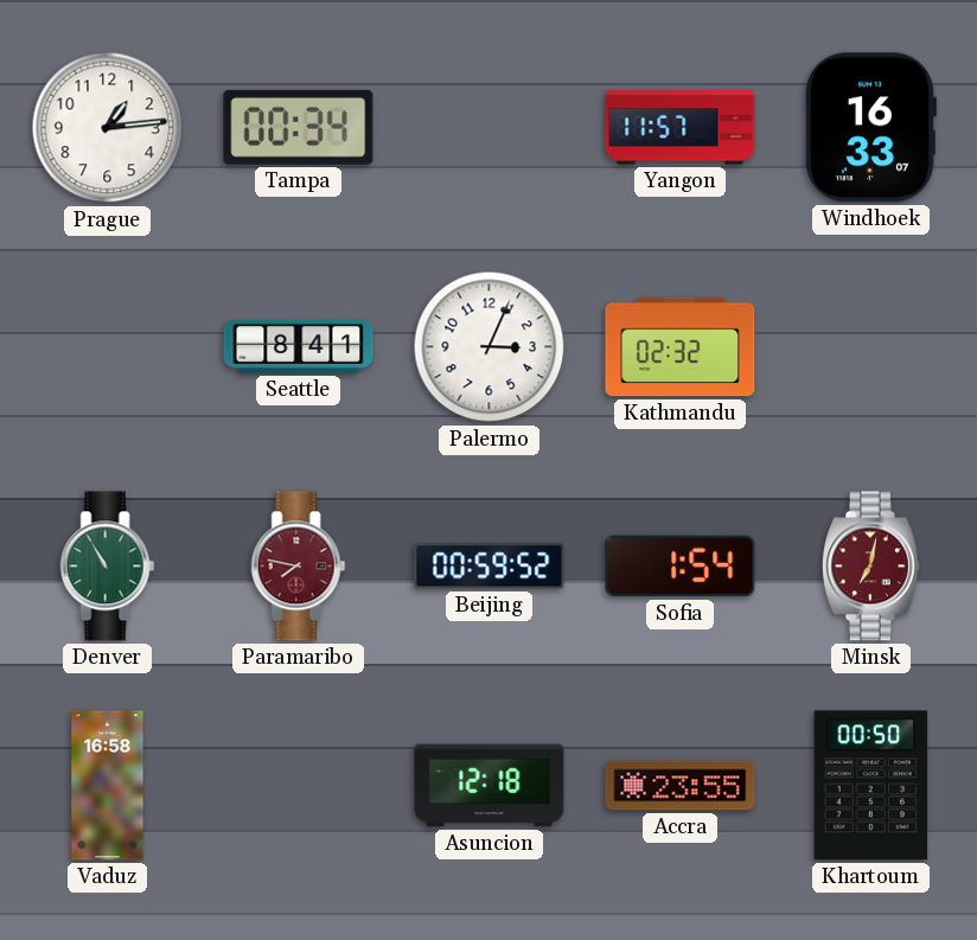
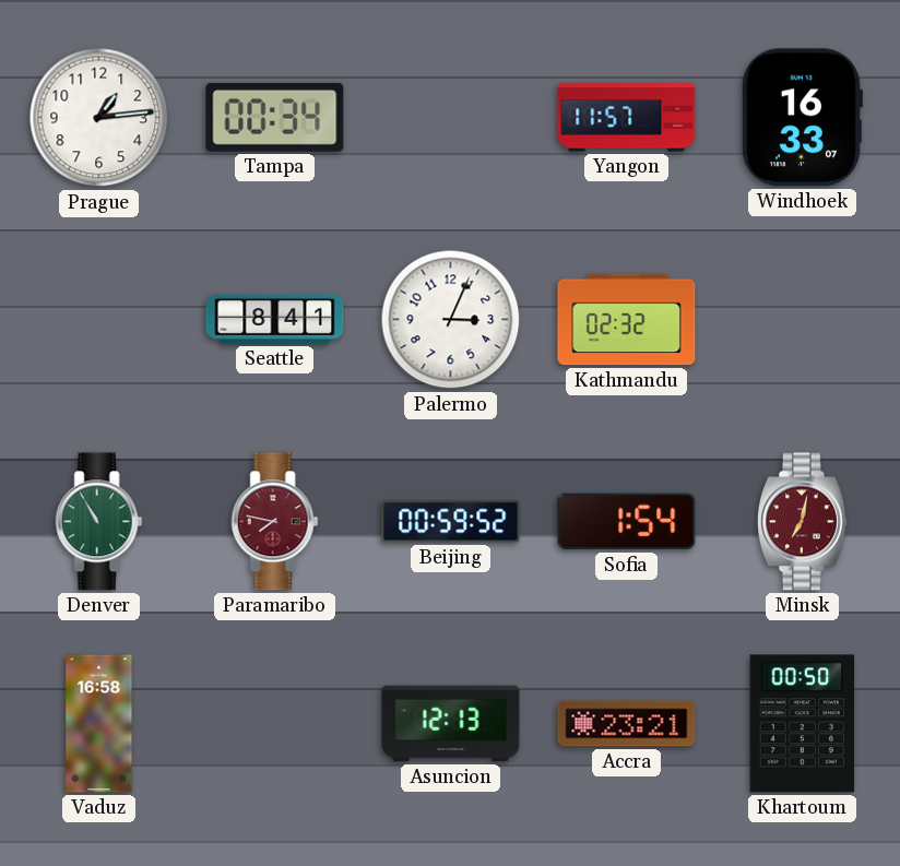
Asuncion: 12:18 -> 12:13
Accra: 23:55 -> 23:21
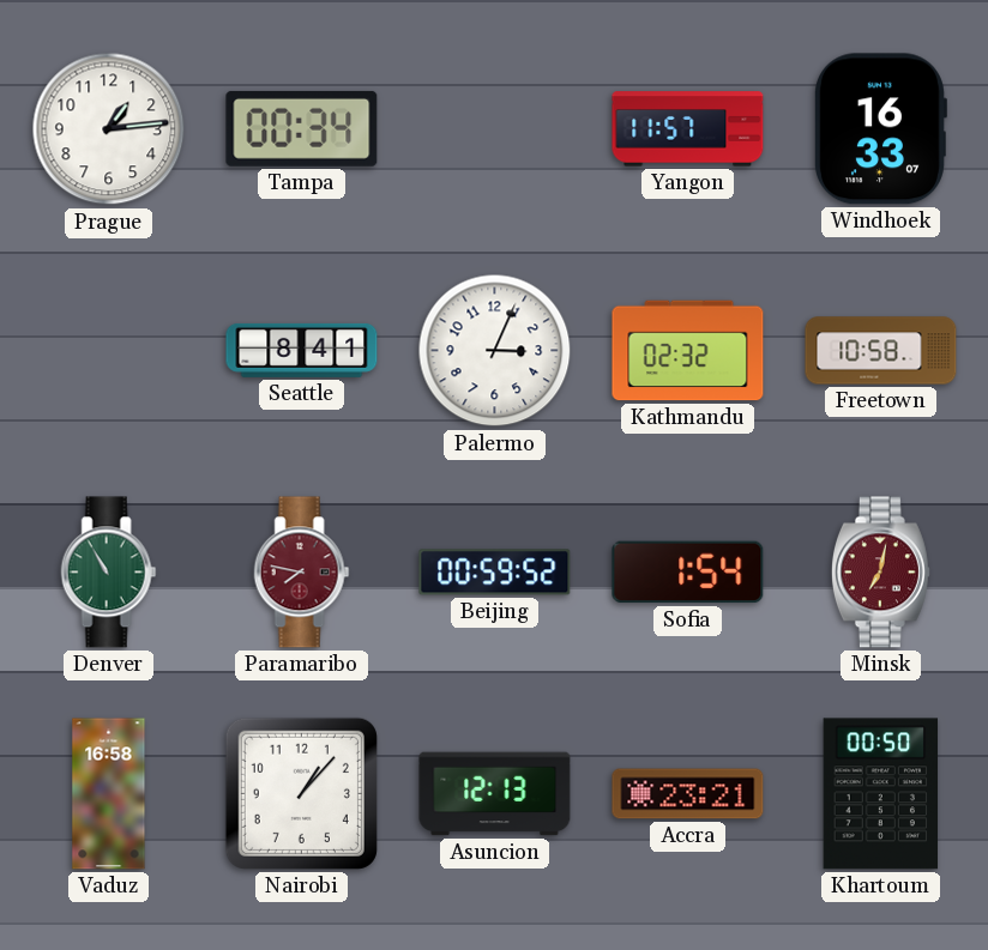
Freetown: none -> 10:58
Nairobi: none -> 1:07
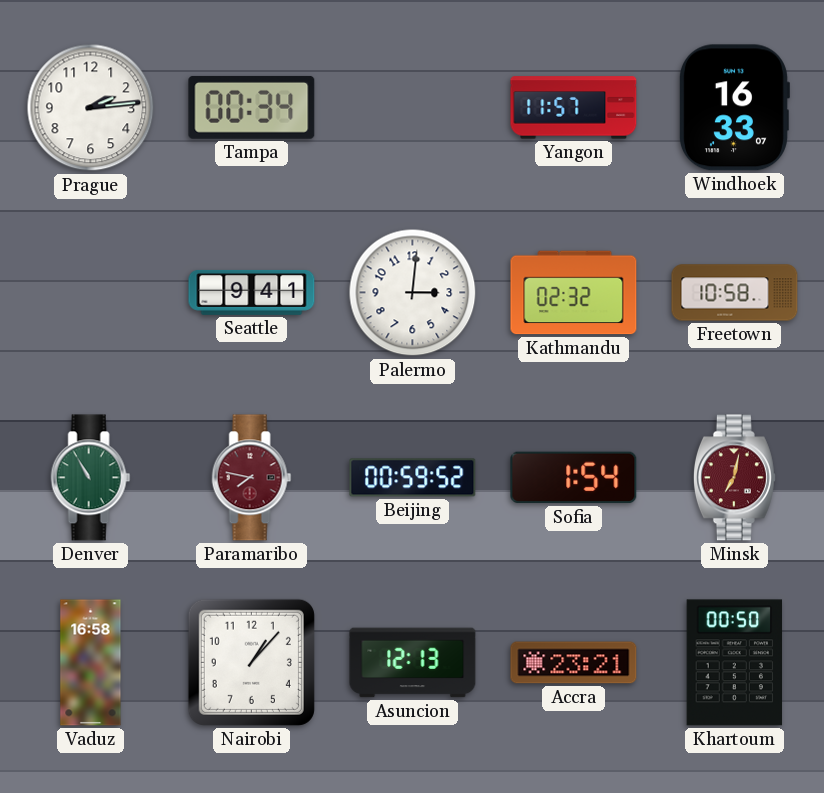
Prague: 1:14 -> 2:14
Seattle: 8:41 -> 9:41
Palermo: 3:04 -> 3:01
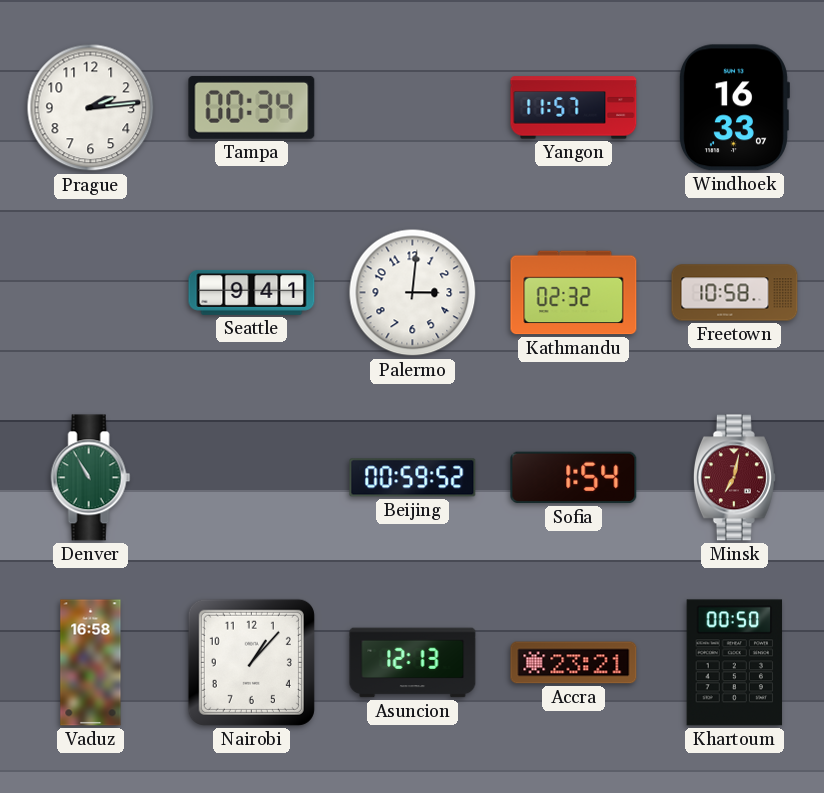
Paramaribo: 7:47 -> none
